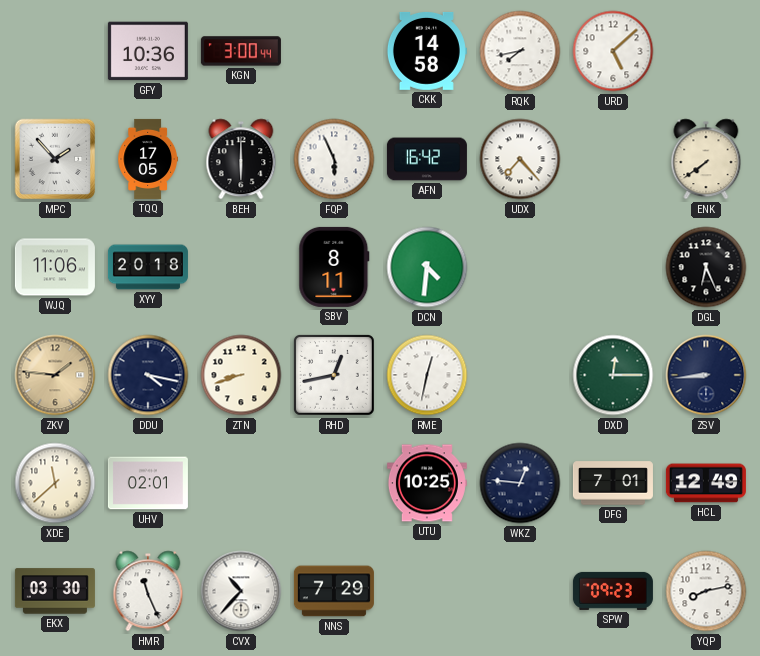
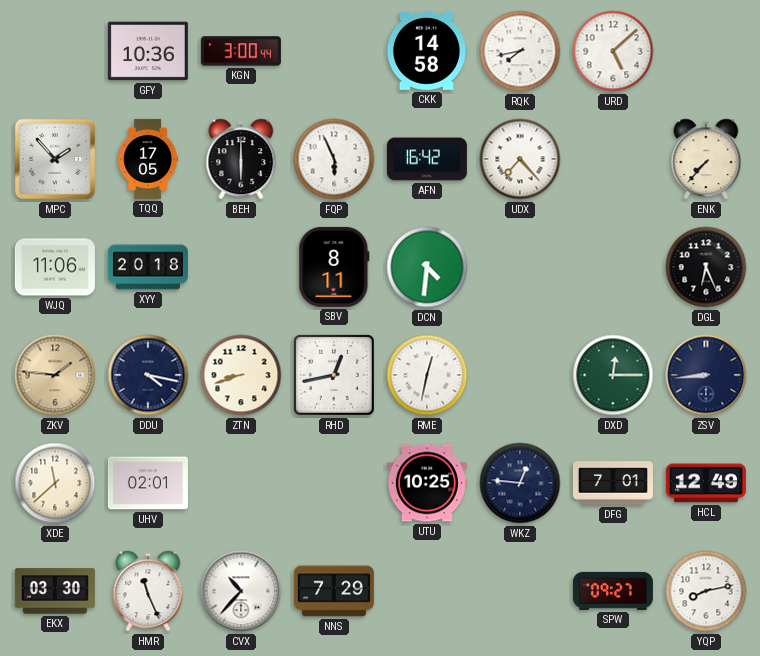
ENK: 7:39 -> 7:37
SPW: 09:23 -> 09:27
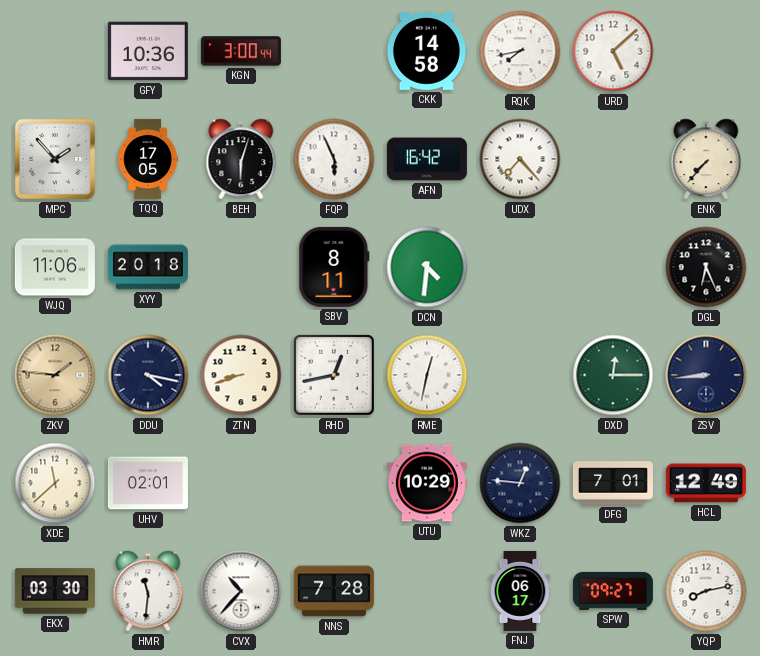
BEH: 6:00 -> 6:03
UTU: 10:25 -> 10:29
HMR: 11:26 -> 11:31
NNS: 7:29 -> 7:28
FNJ: none -> 06:17
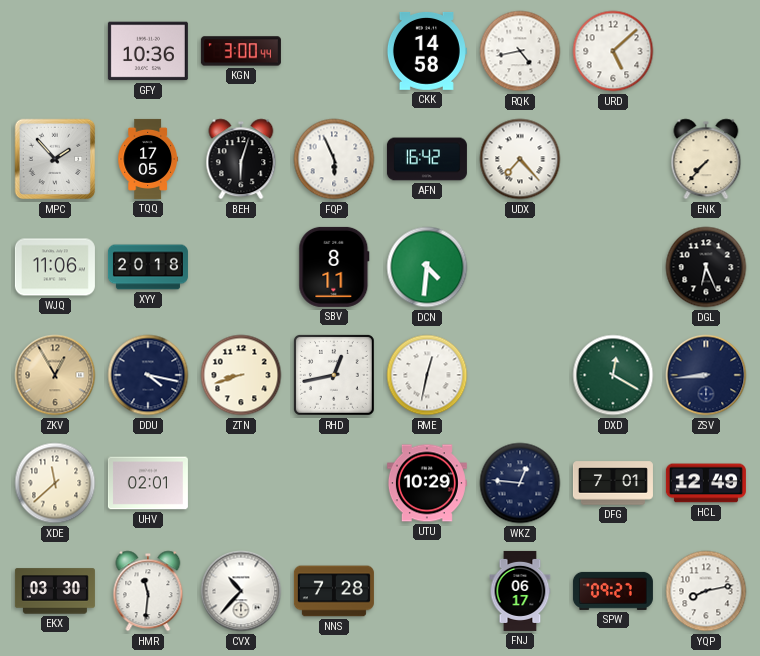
RQK: 7:43 -> 4:43
ZKV: 1:46 -> 12:55
DXD: 12:15 -> 12:20
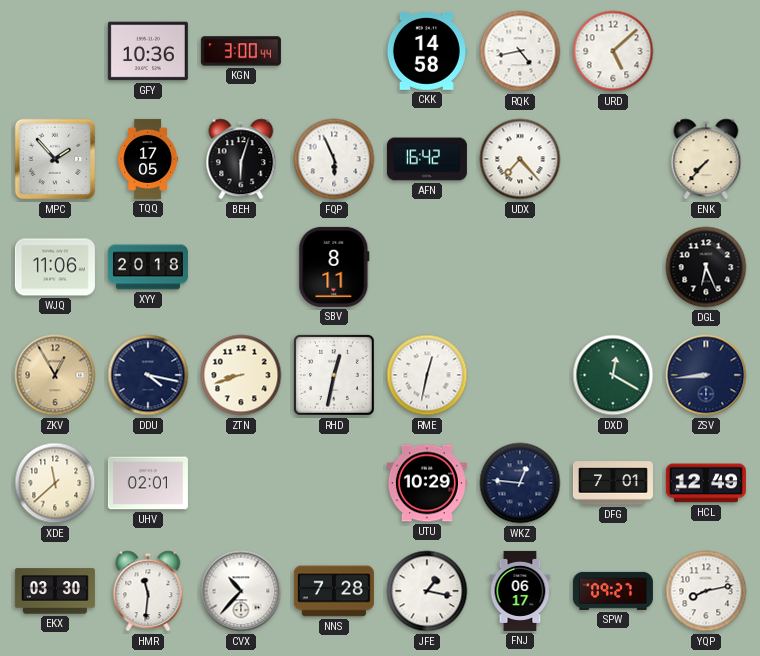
DCN: 4:31 -> none
RHD: 12:43 -> 12:32
JFE: none -> 1:17
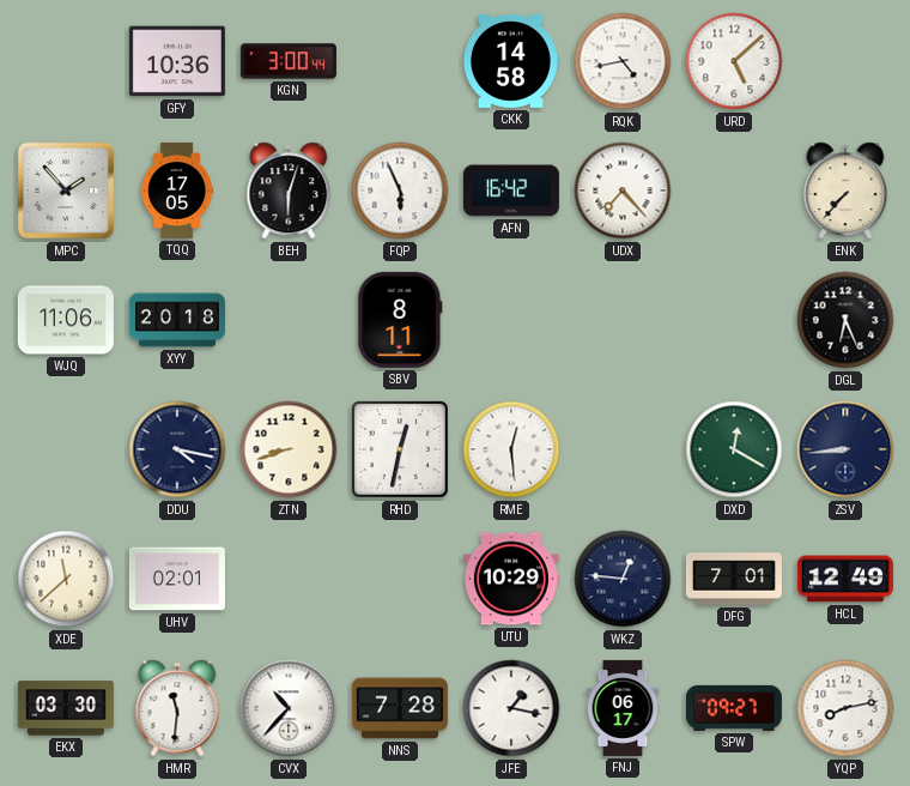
ZKV: 12:55 -> none
RME: 12:32 -> 12:29
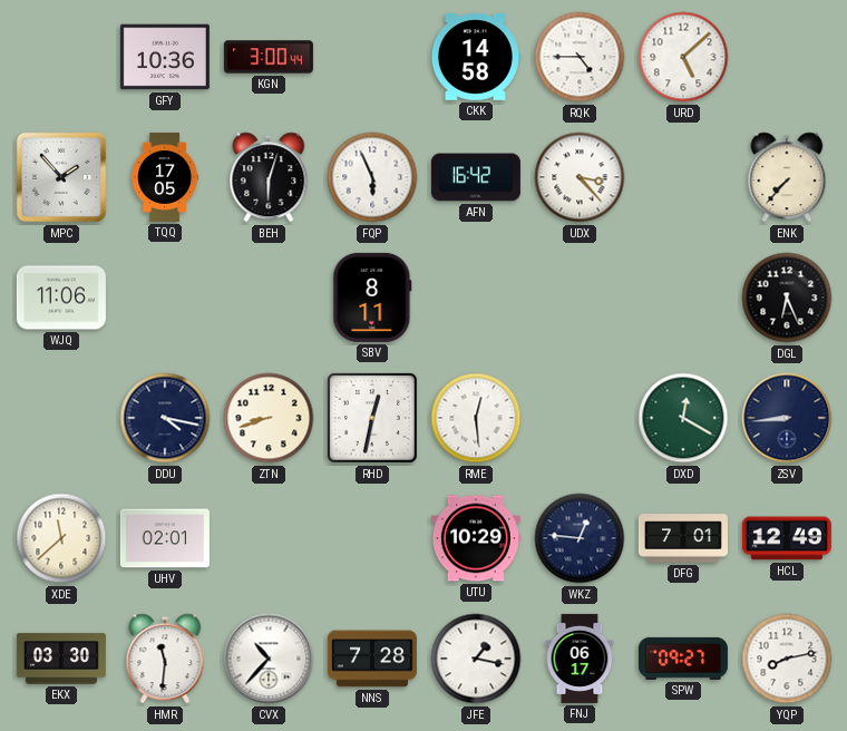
RQK: 4:43 -> 4:45
UDX: 7:23 -> 3:23
XYY: 20:18 -> none
